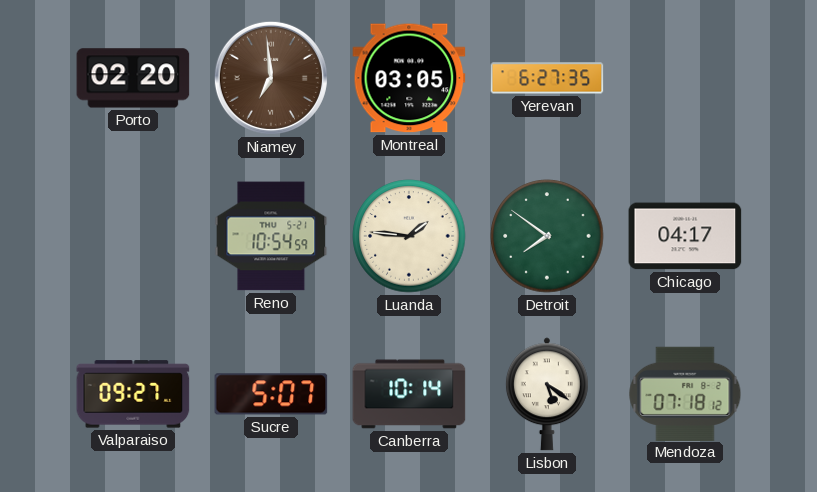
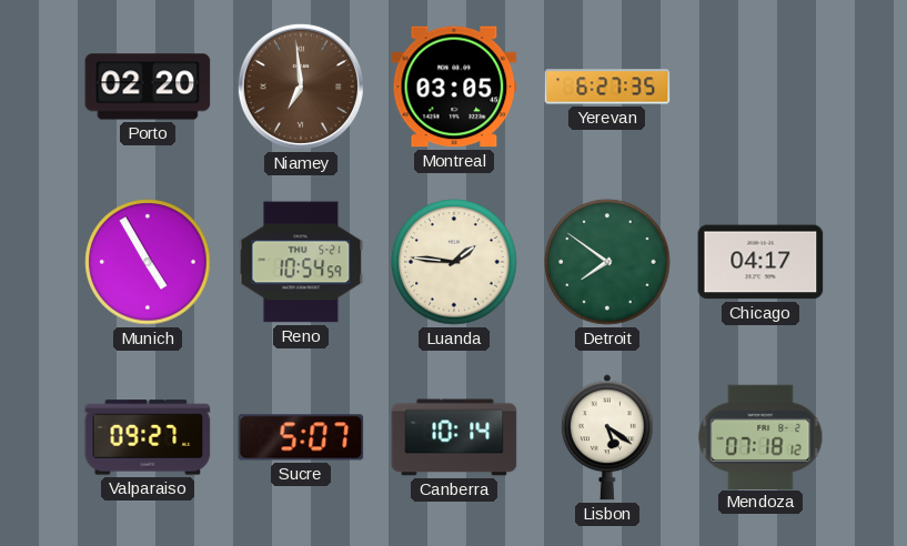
Munich: none -> 4:55
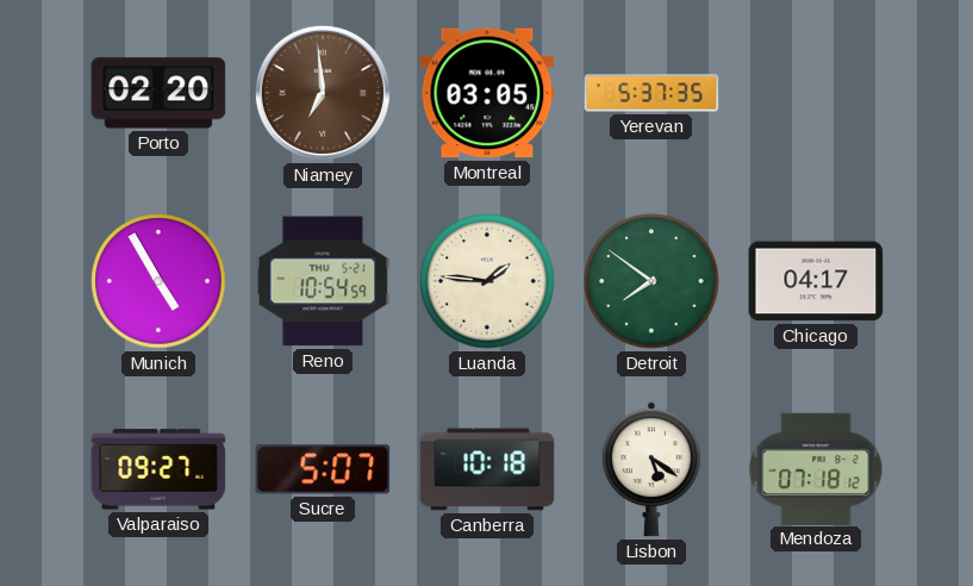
Yerevan: 6:27 -> 5:37
Canberra: 10:14 -> 10:18
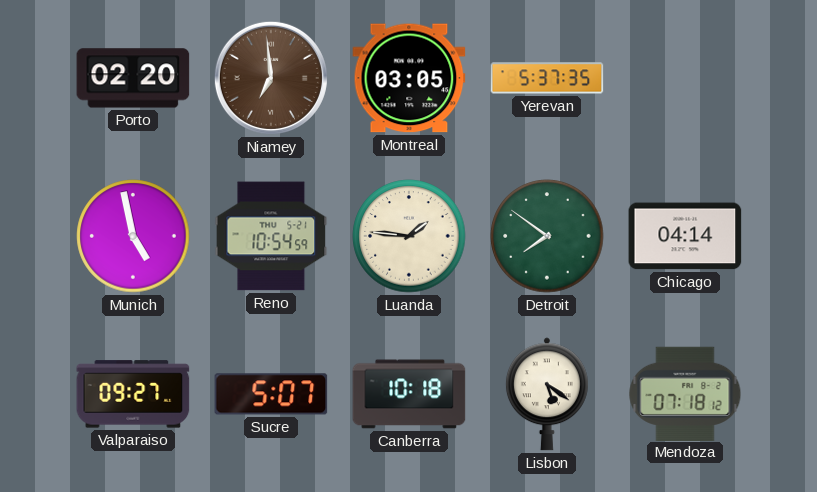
Munich: 4:55 -> 4:58
Chicago: 04:17 -> 04:14
